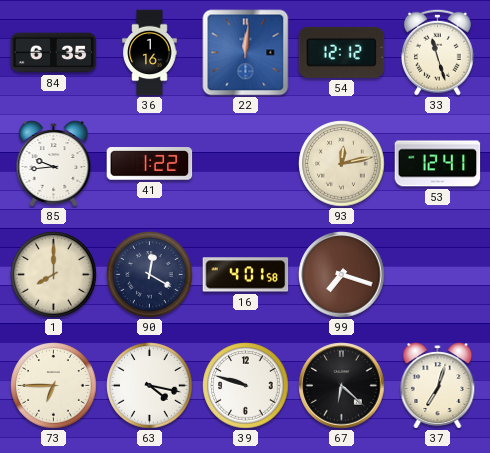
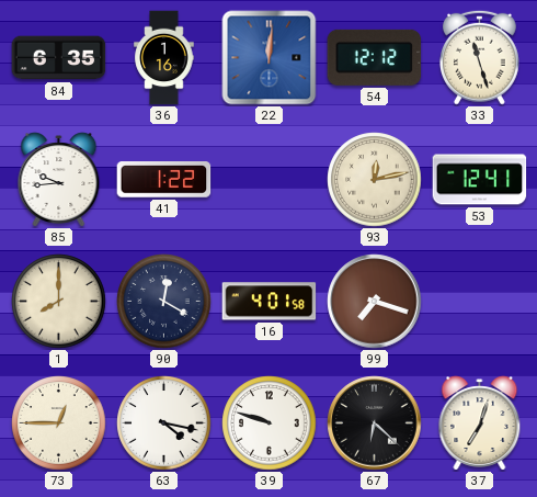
73: 6:45 -> 12:45
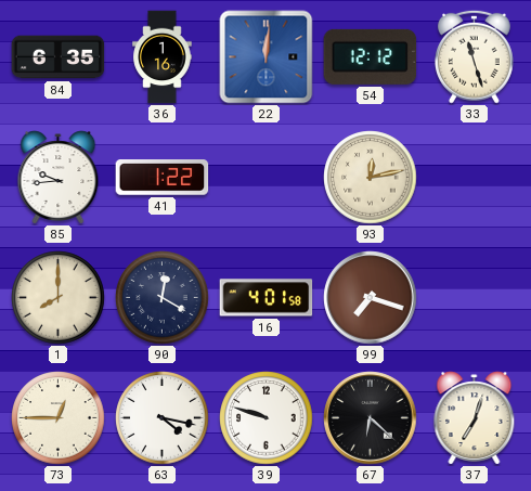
53: 12:41 -> none
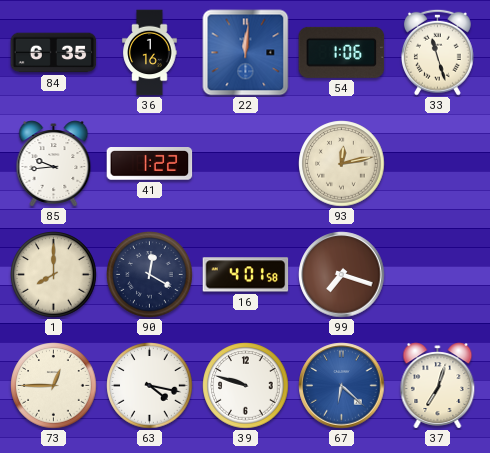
54: 12:12 -> 1:06
67 dial: black -> blue
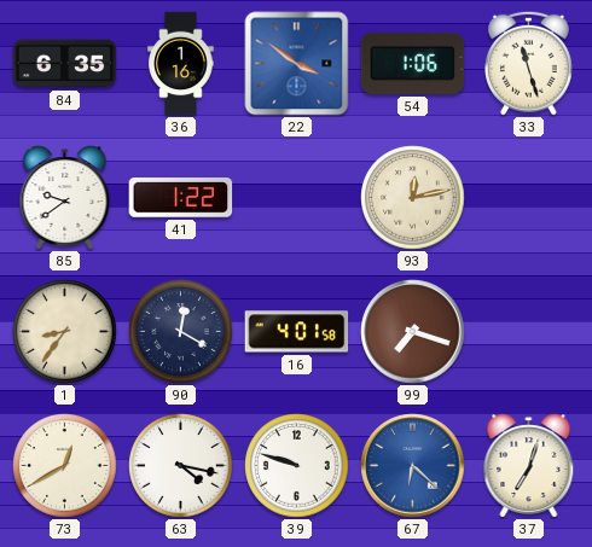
22: 12:01 -> 3:51
85: 9:44 -> 9:39
1: 8:00 -> 8:36
73: 12:45 -> 12:40
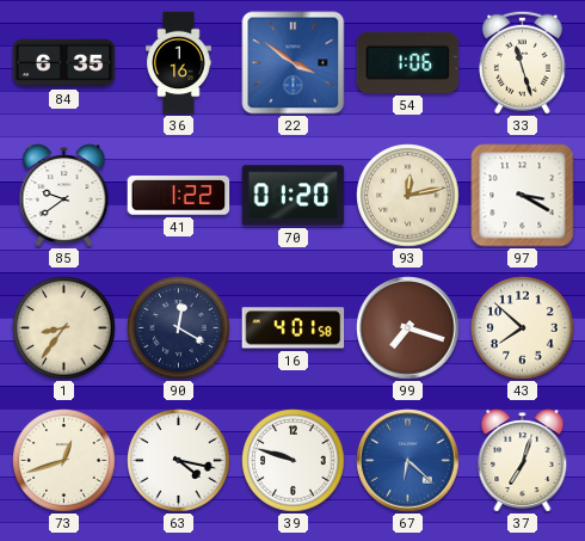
70: none -> 01:20
97: none -> 3:20
43: none -> 7:52
73: 12:40 -> 12:42
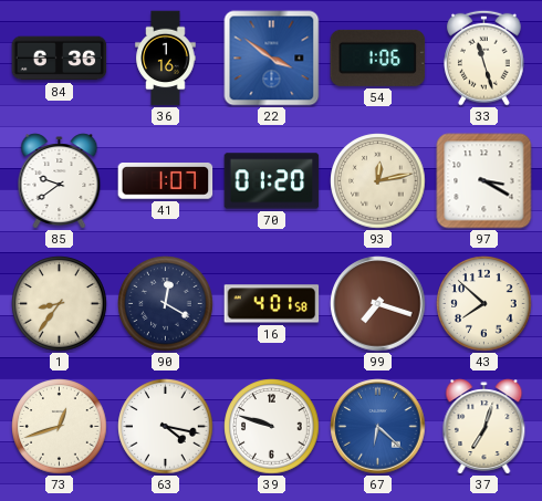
84: 6:35 -> 6:36
41: 1:22 -> 1:07
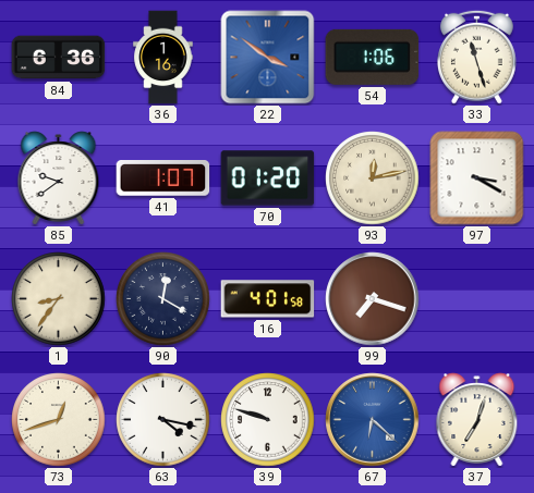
43: 7:52 -> none
